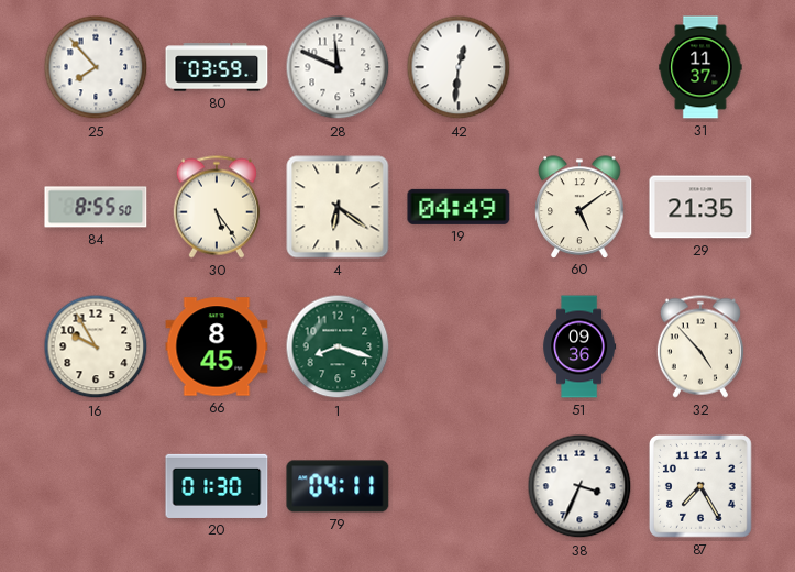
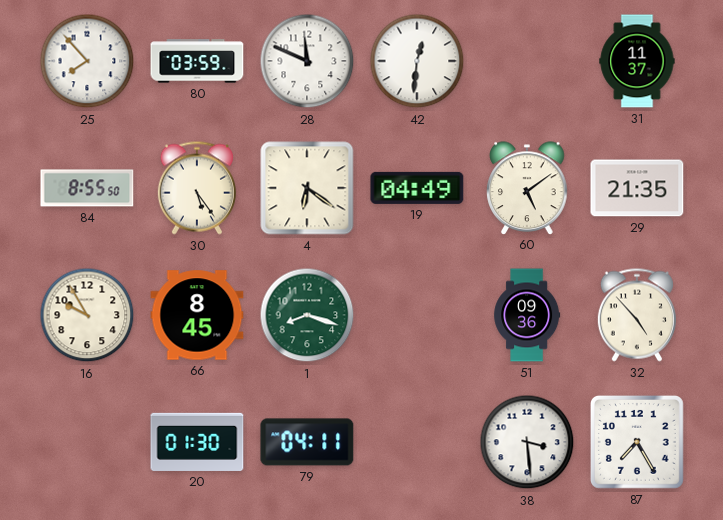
38: 3:34 -> 3:29
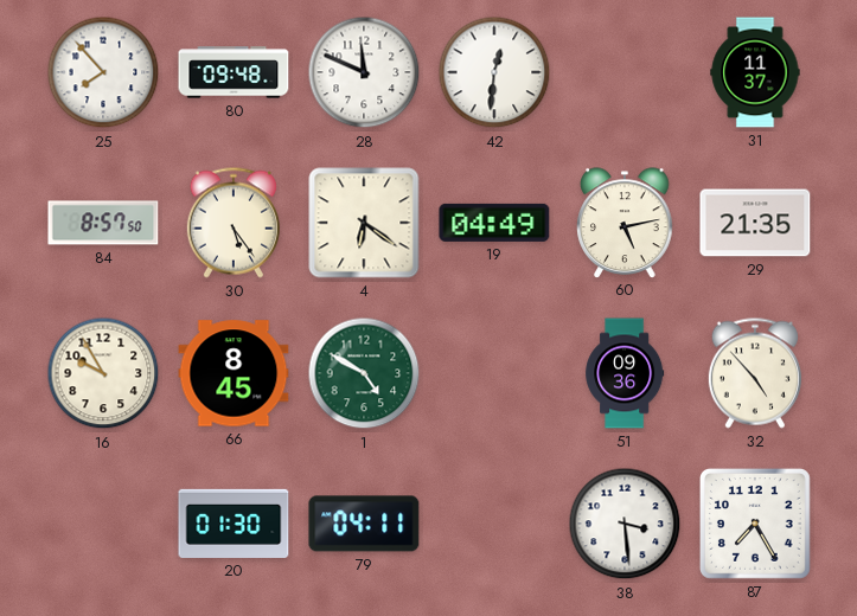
80: 03:59 -> 09:48
84: 8:55 -> 8:57
60: 5:09 -> 5:13
1: 8:18 -> 4:50
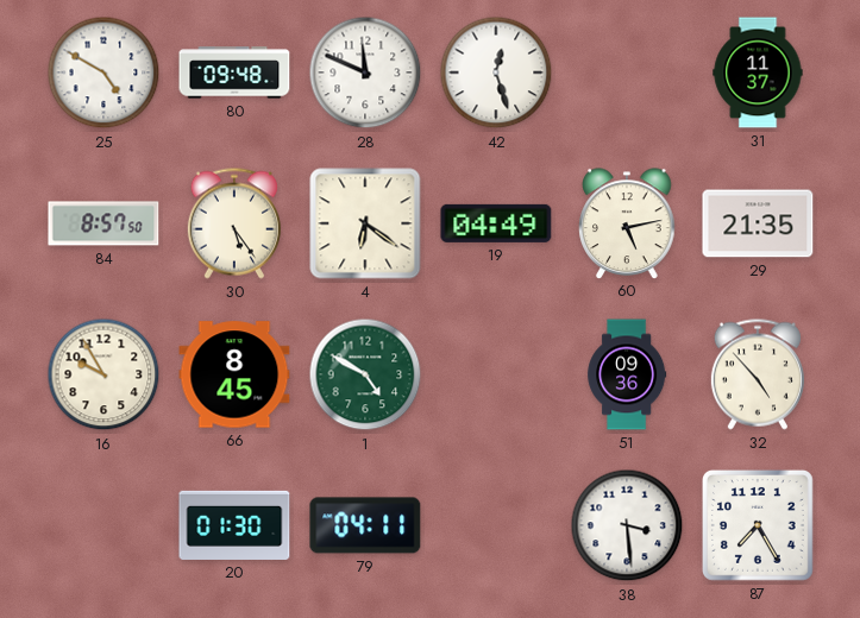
25: 7:53 -> 4:50
42: 12:31 -> 12:27
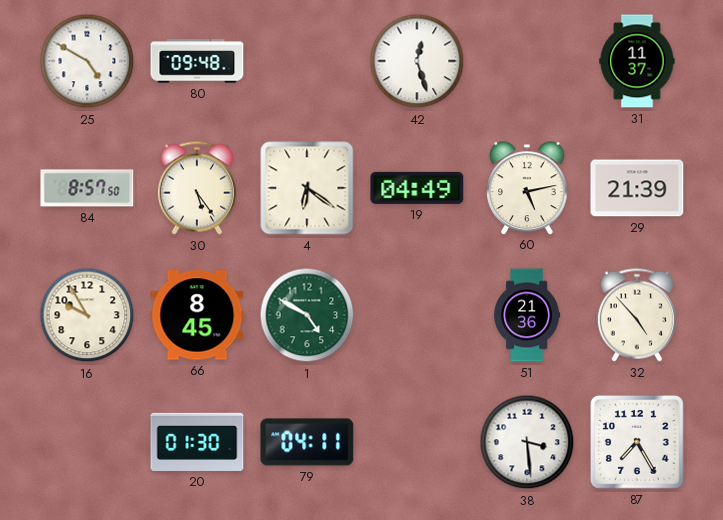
28: 11:49 -> none
29: 21:35 -> 21:39
51: 09:36 -> 21:36
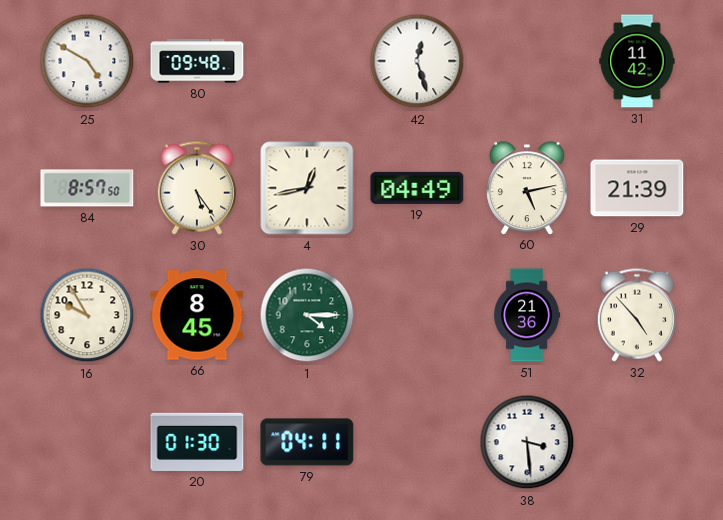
31: 11:37 -> 11:42
4: 6:21 -> 12:43
1: 4:50 -> 4:15
87: 7:25 -> none
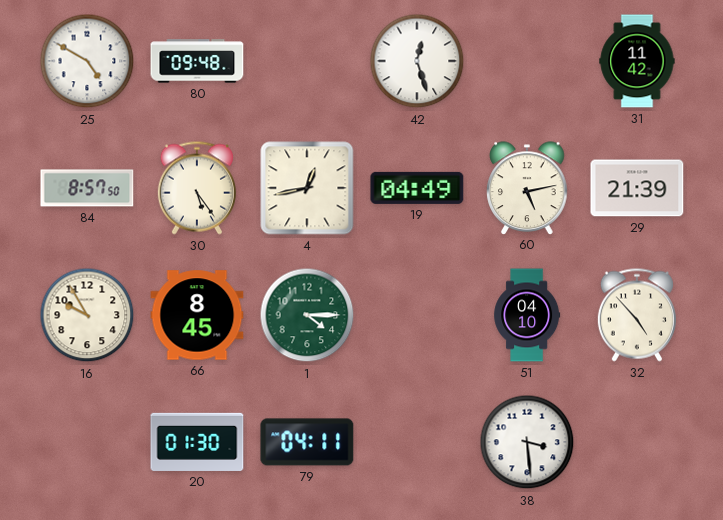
51: 21:36 -> 04:10
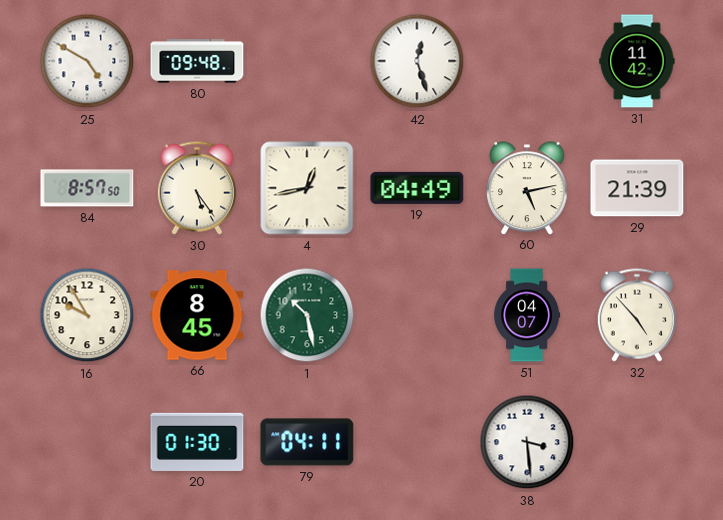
1: 4:15 -> 10:28
51: 04:10 -> 04:07
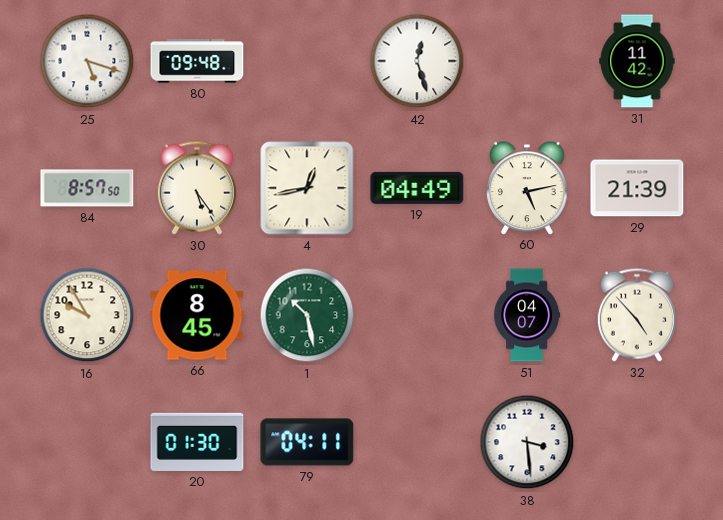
25: 4:50 -> 5:18
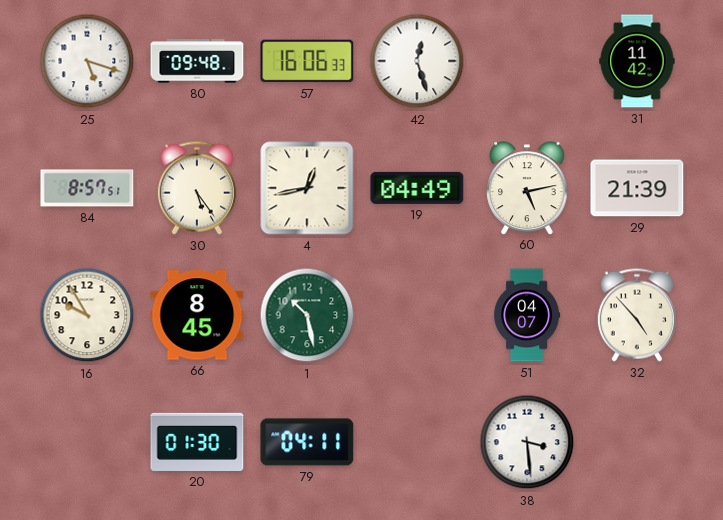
57: none -> 16:06
84: 8:57:50 -> 8:57:51
